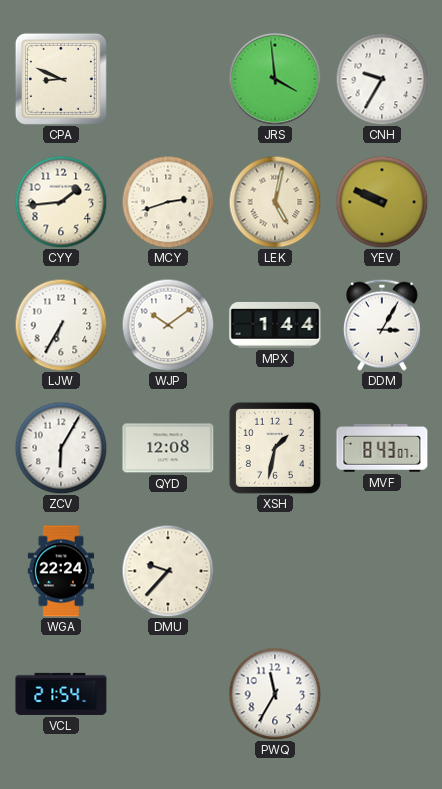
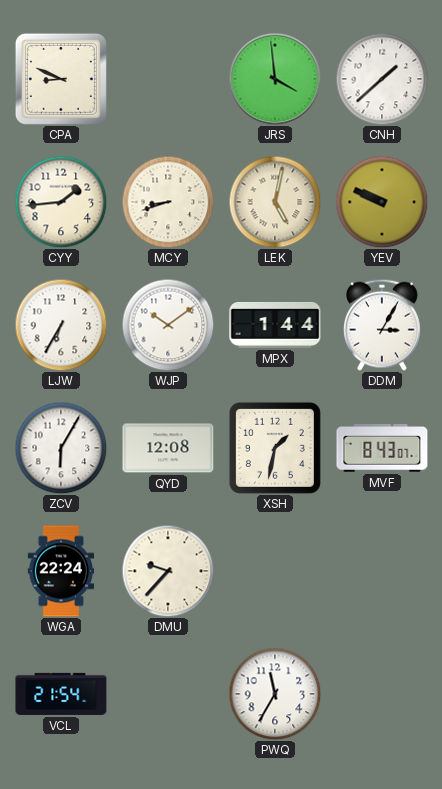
CNH: 9:35 -> 1:38
MCY: 2:42 -> 8:42
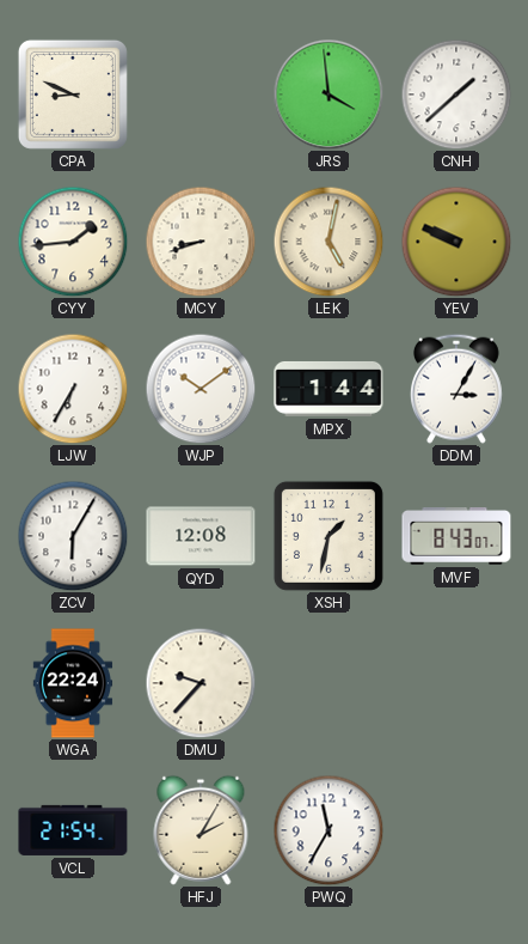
HFJ: none -> 2:05
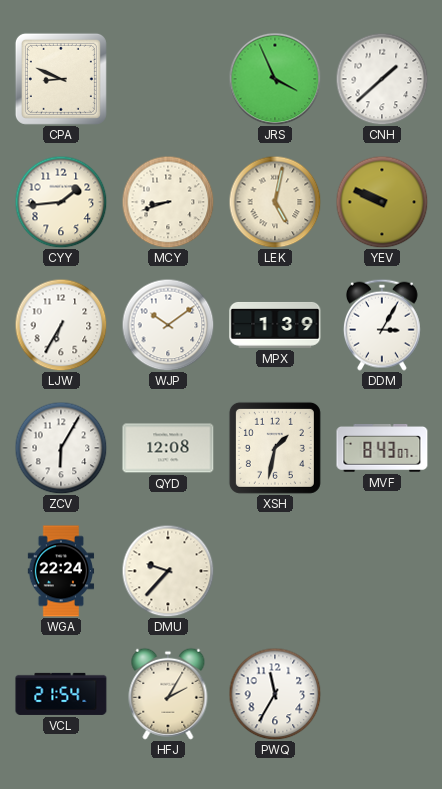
JRS: 3:59 -> 3:56
MPX: 1:44 -> 1:39
